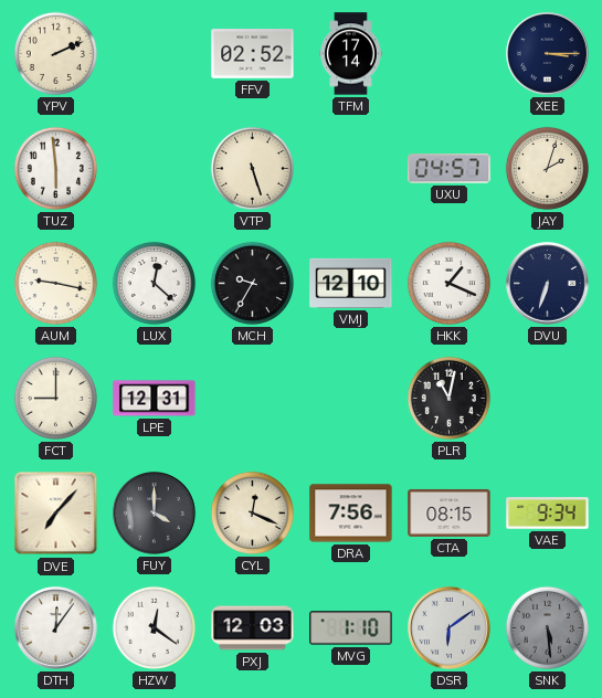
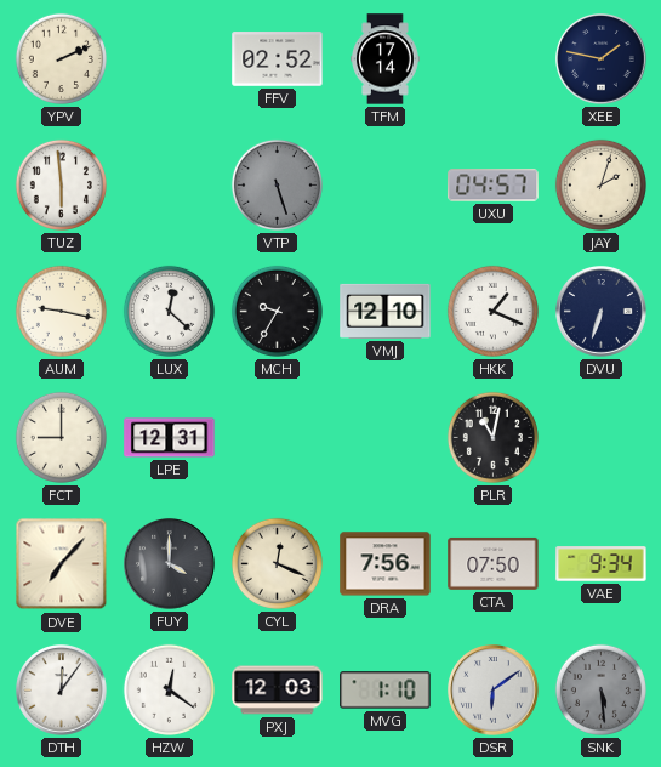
XEE: 3:15 -> 1:47
VTP dial: cream -> grey
CTA: 08:15 -> 07:50
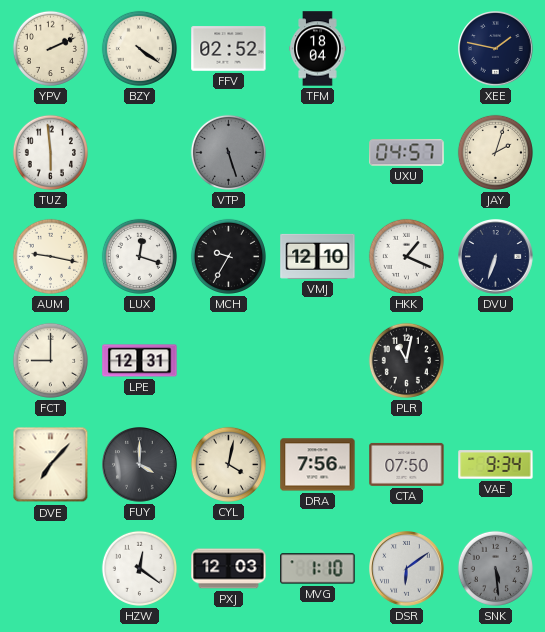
BZY: none -> 4:21
TFM: 17:14 -> 18:04
LUX: 12:22 -> 12:18
CYL: 12:19 -> 4:02
DTH: 12:06 -> none
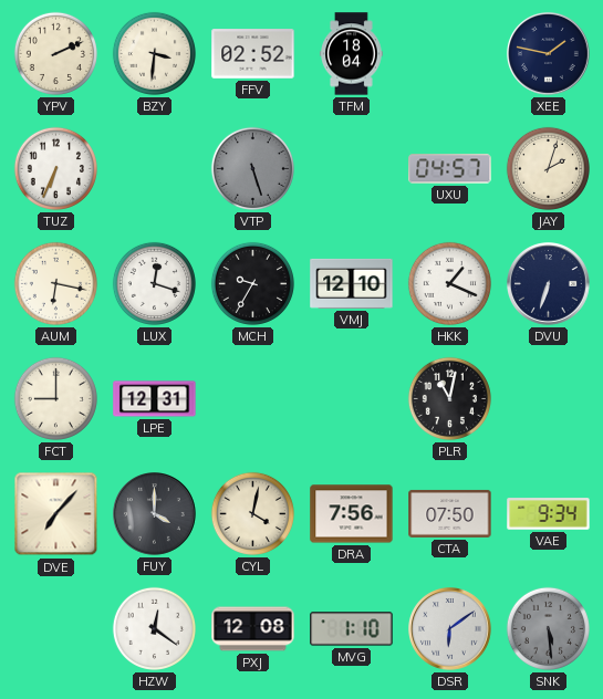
BZY: 4:21 -> 3:31
TUZ: 5:59 -> 6:34
AUM: 9:17 -> 6:17
PXJ: 12:03 -> 12:08
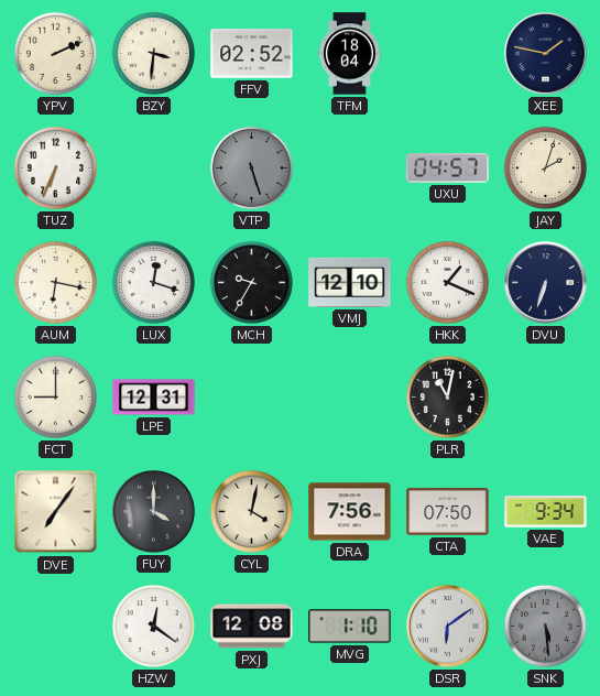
DVE: 7:07 -> 7:06
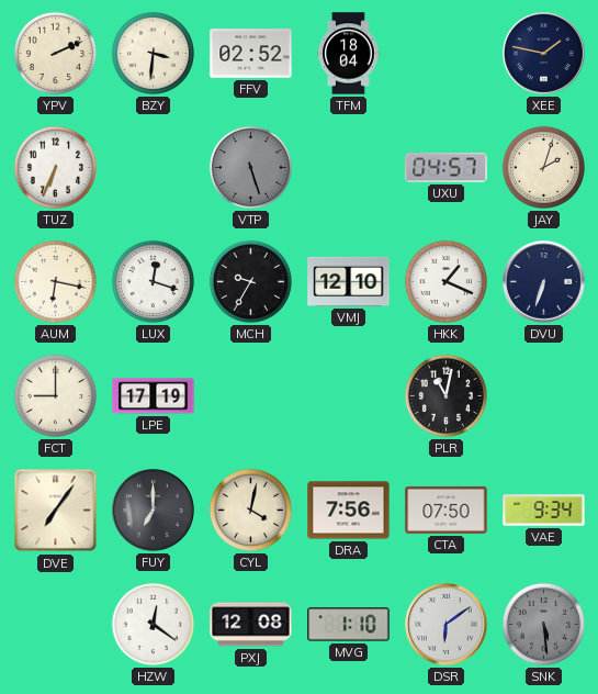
LPE: 12:31 -> 17:19
FUY: 4:00 -> 7:00
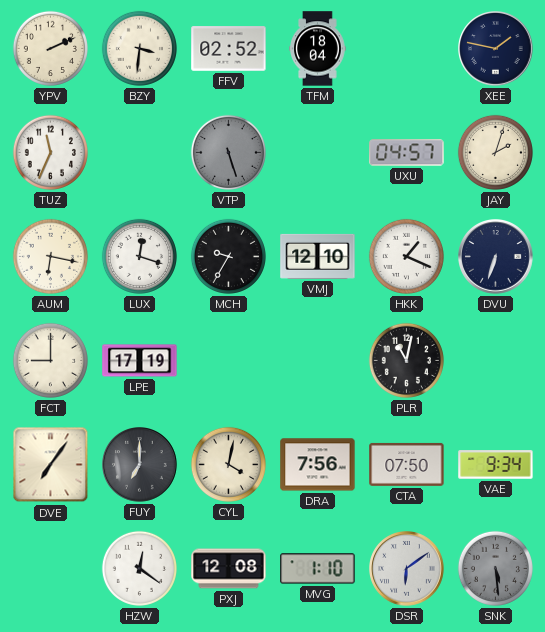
TUZ: 6:34 -> 11:34
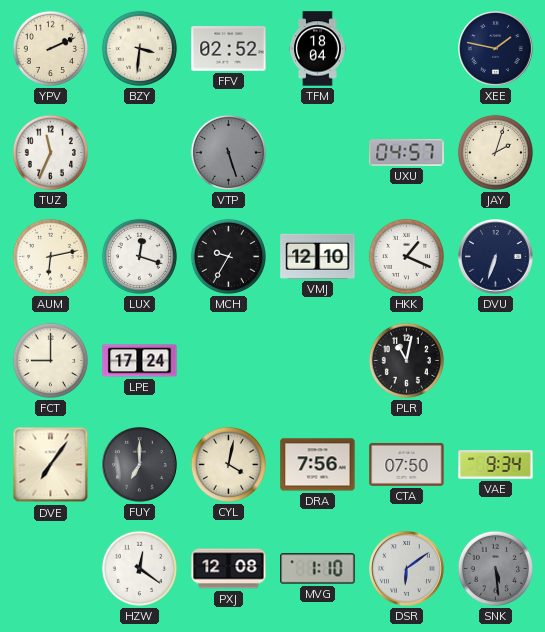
AUM: 6:17 -> 6:13
LPE: 17:19 -> 17:24
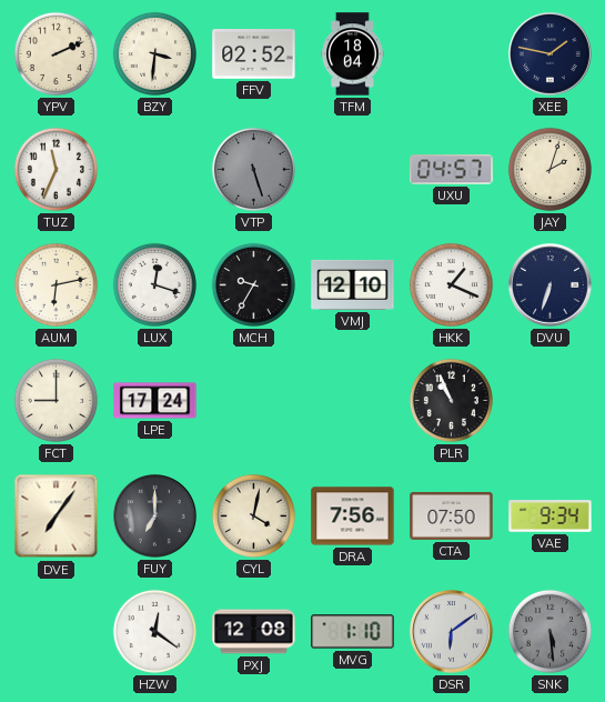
PLR: 11:02 -> 10:56
